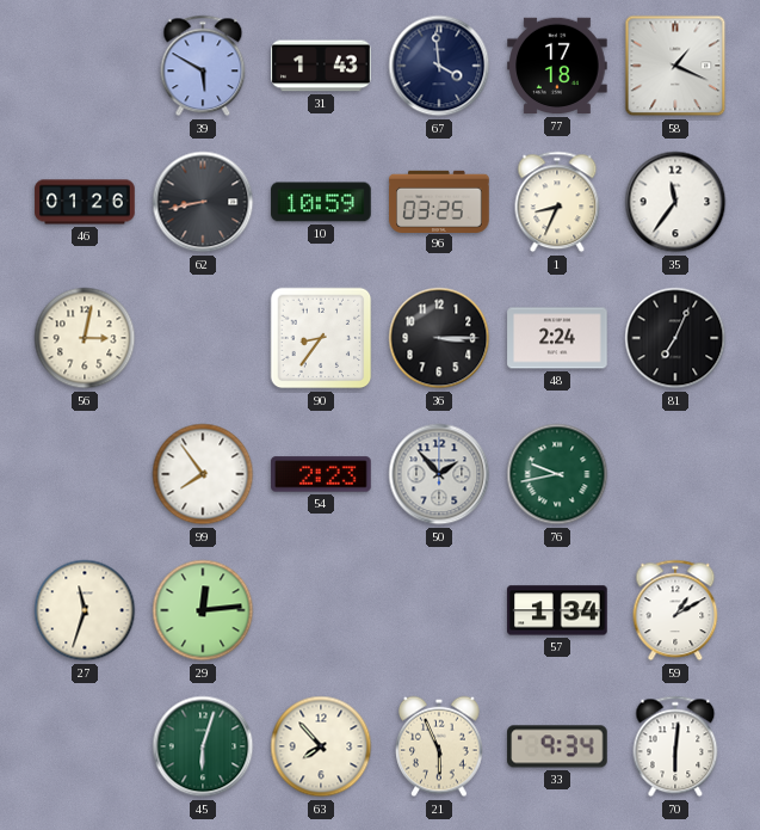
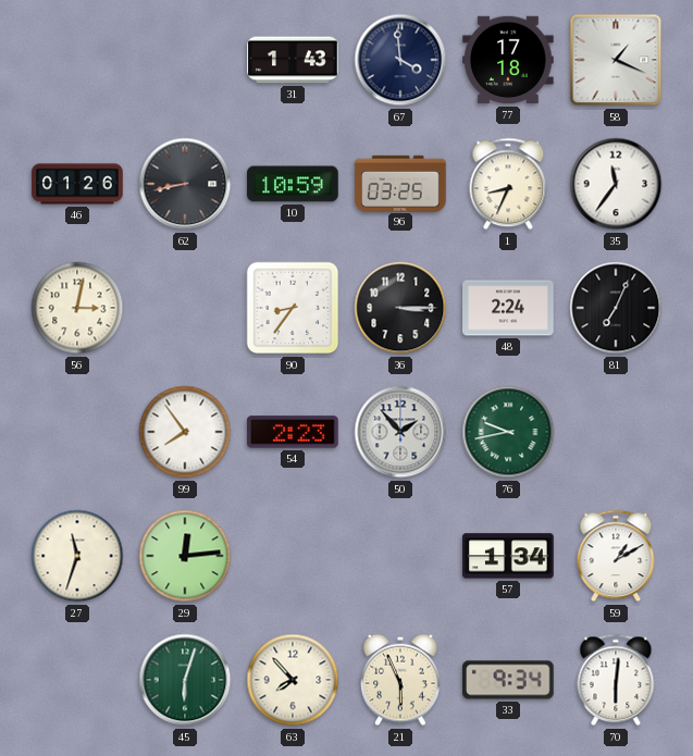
39: 5:50 -> none
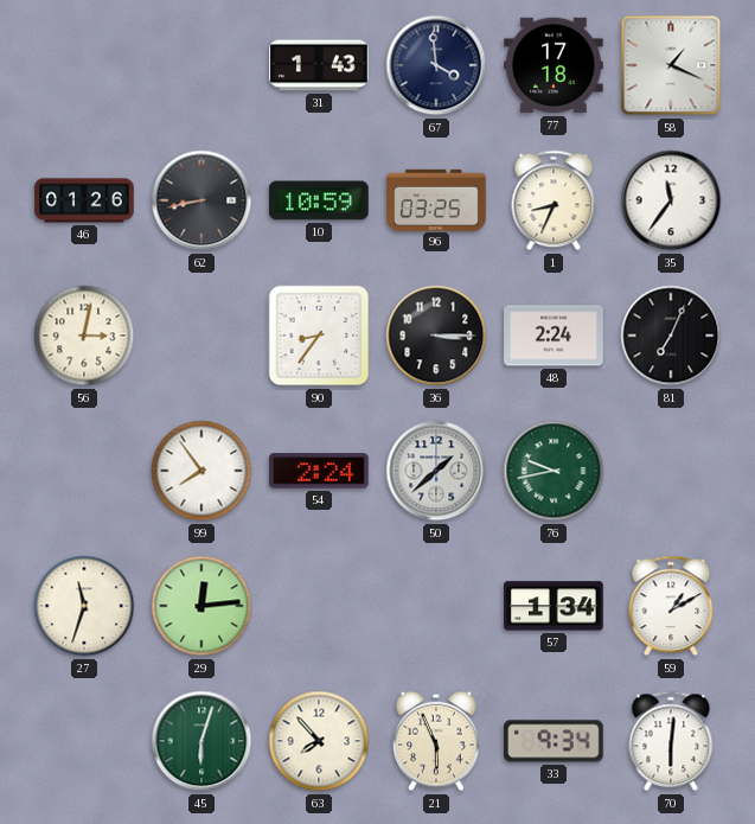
54: 2:23 -> 2:24
50: 1:53 -> 1:38
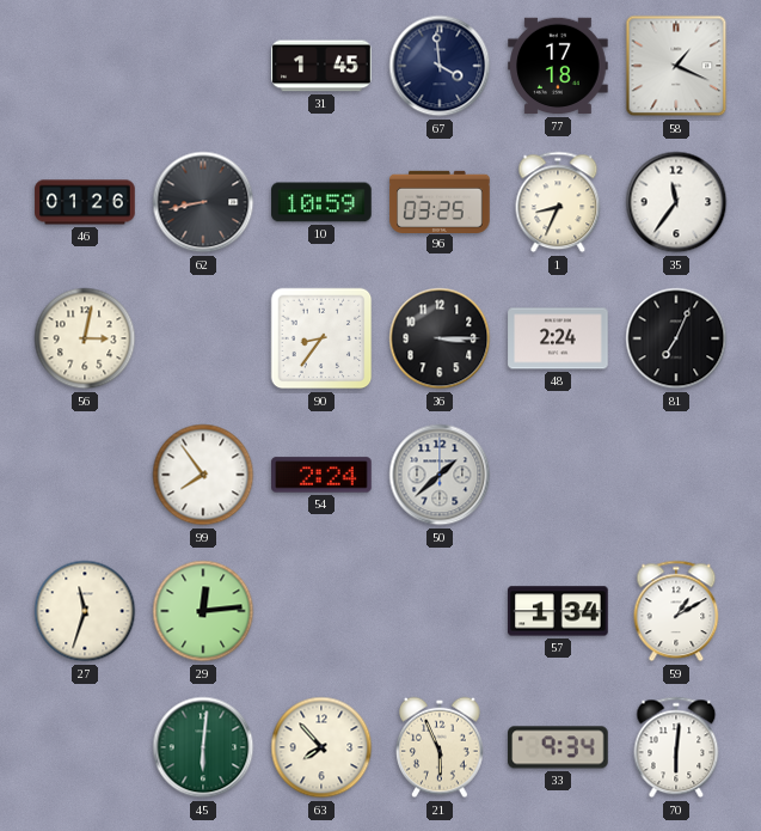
31: 1:43 -> 1:45
76: 9:43 -> none
45: 6:03 -> 6:01
